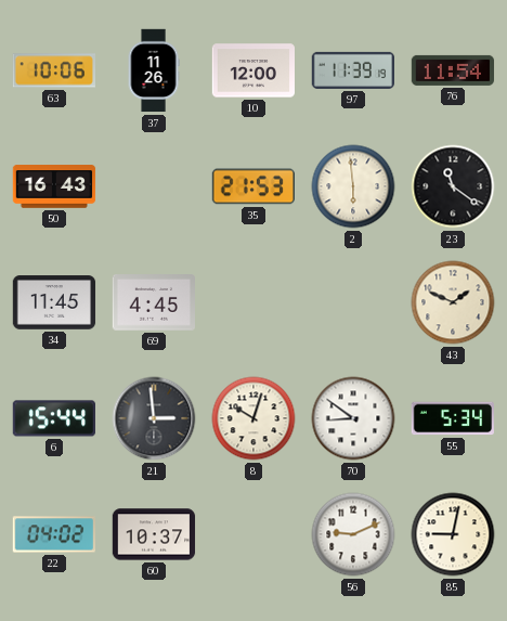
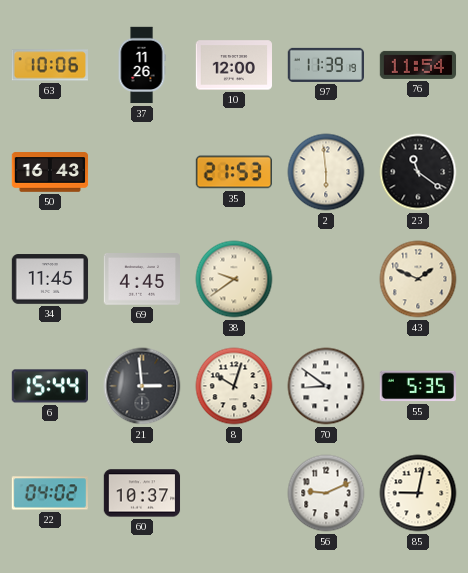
38: none -> 9:39
55: 5:34 -> 5:35
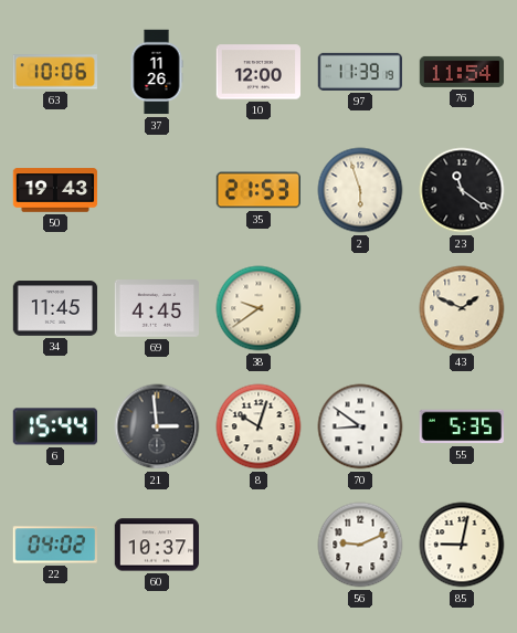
50: 16:43 -> 19:43
2: 5:59 -> 5:57
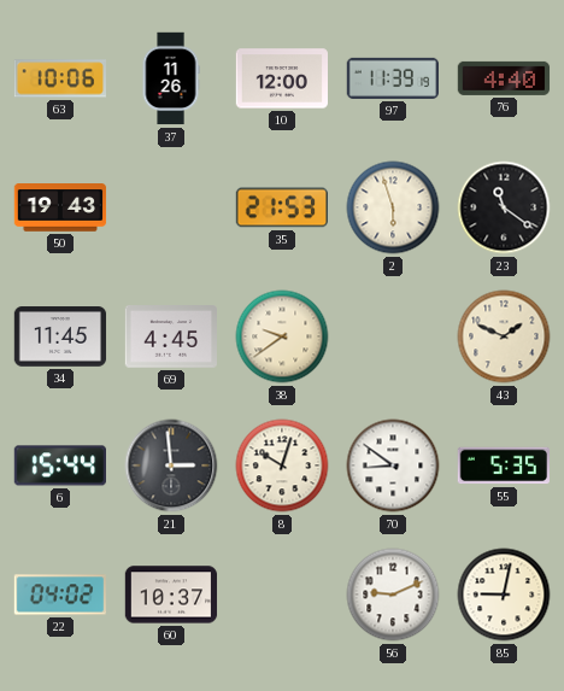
76: 11:54 -> 4:40
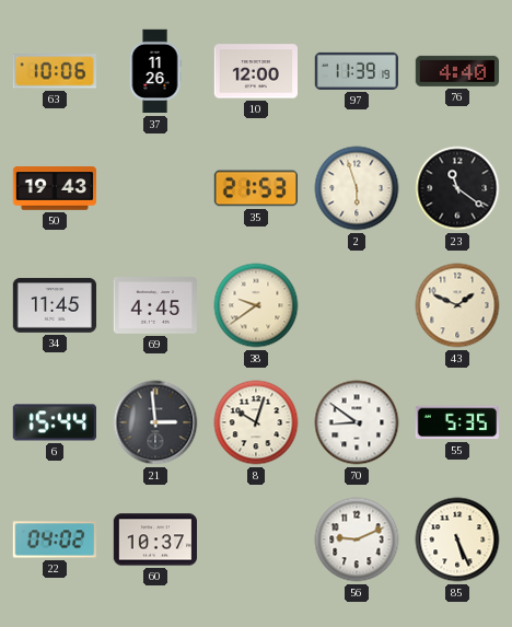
85: 9:02 -> 5:26
